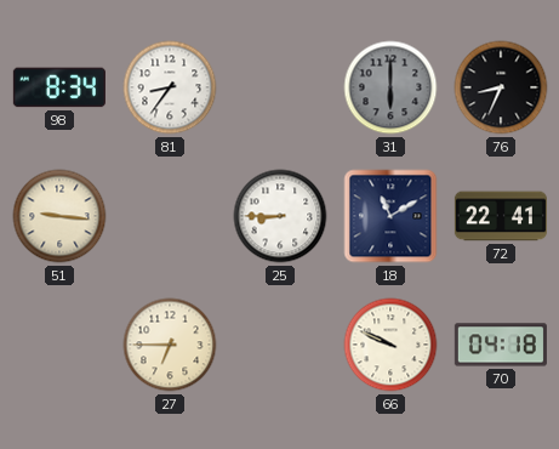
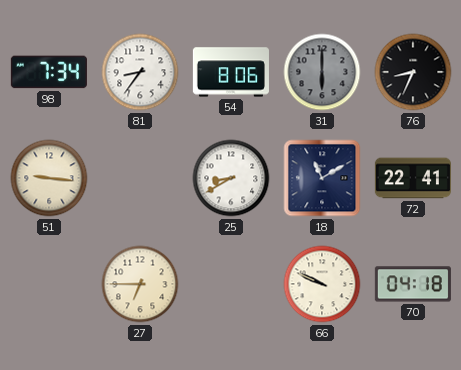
98: 8:34 -> 7:34
54: none -> 8:06
25: 8:45 -> 8:40
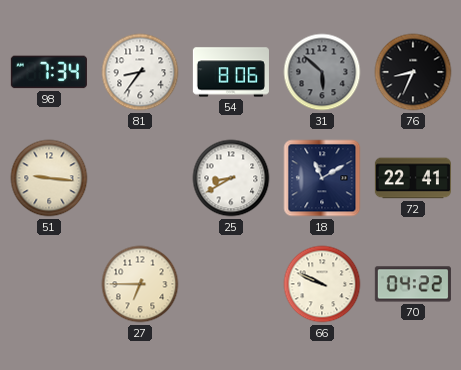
31: 6:00 -> 5:52
70: 04:18 -> 04:22
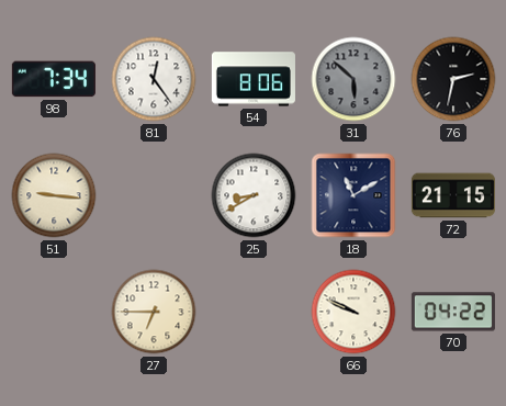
81: 8:36 -> 12:24
76: 8:34 -> 2:32
72: 22:41 -> 21:15
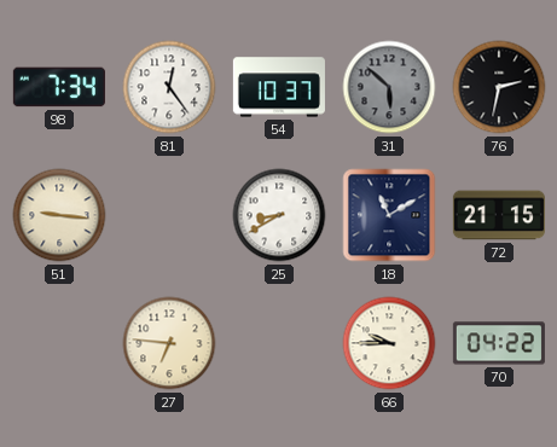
54: 8:06 -> 10:37
27: 6:45 -> 6:46
66: 9:49 -> 9:45
